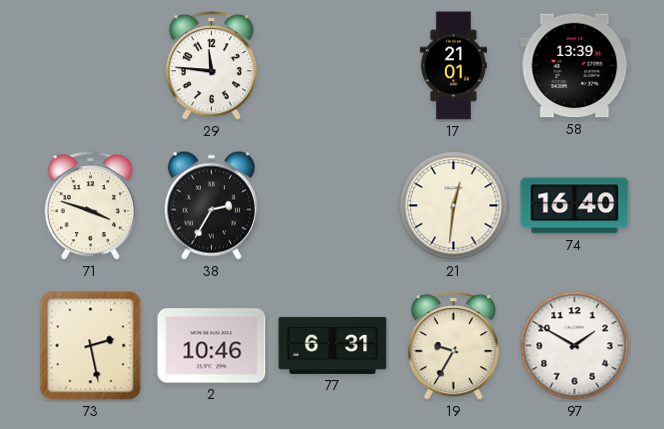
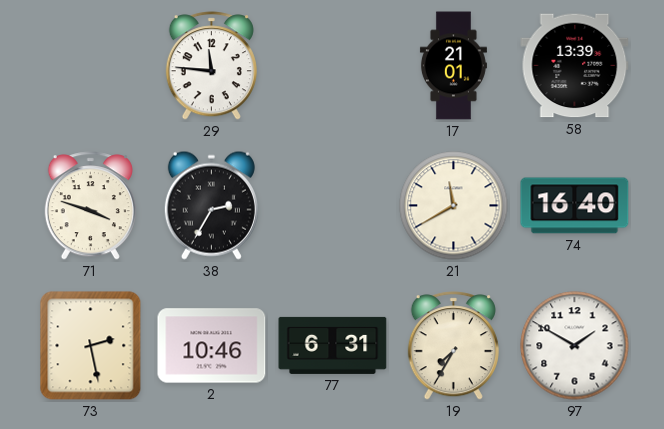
21: 12:31 -> 11:40
19: 9:35 -> 7:35
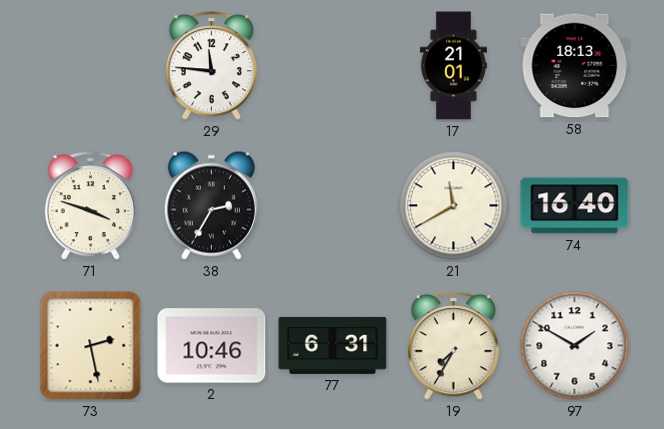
58: 13:39 -> 18:13
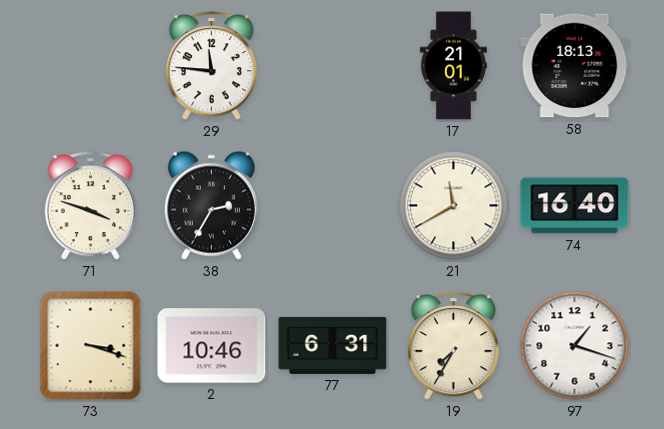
73: 2:28 -> 3:18
97: 1:50 -> 1:18
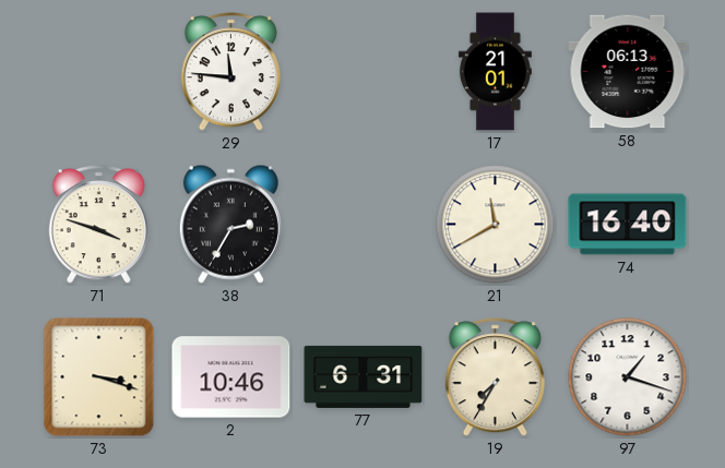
58: 18:13 -> 06:13
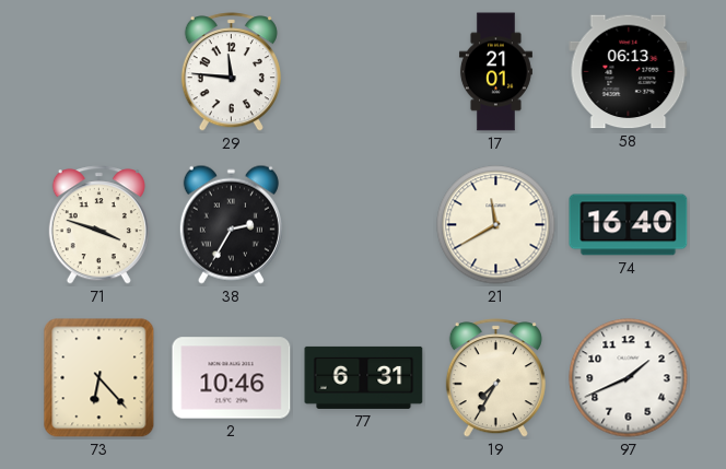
73: 3:18 -> 6:23
97: 1:18 -> 1:41
